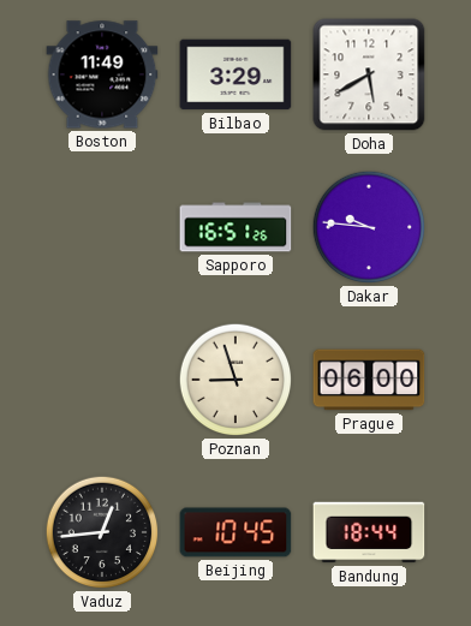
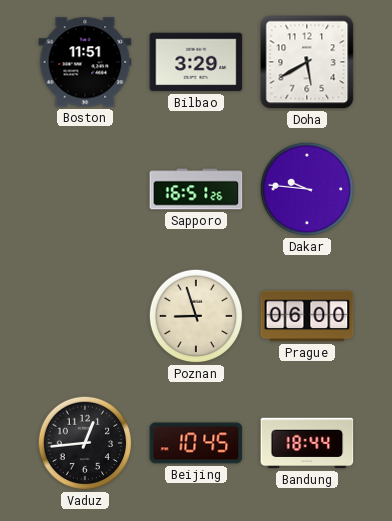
Boston: 11:49 -> 11:51
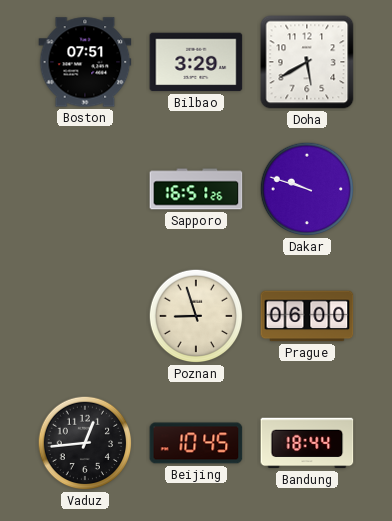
Boston: 11:51 -> 07:51
Dakar: 9:46 -> 9:48
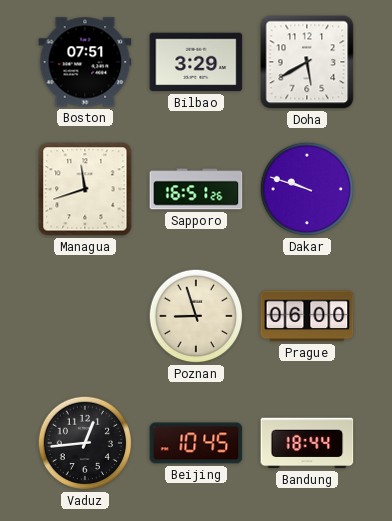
Managua: none -> 11:42
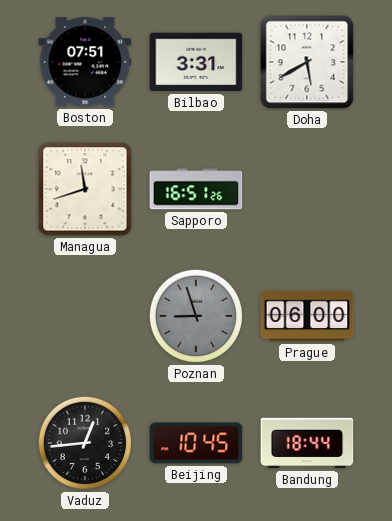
Bilbao: 3:29 -> 3:31
Dakar: 9:48 -> none
Poznan dial: cream -> grey
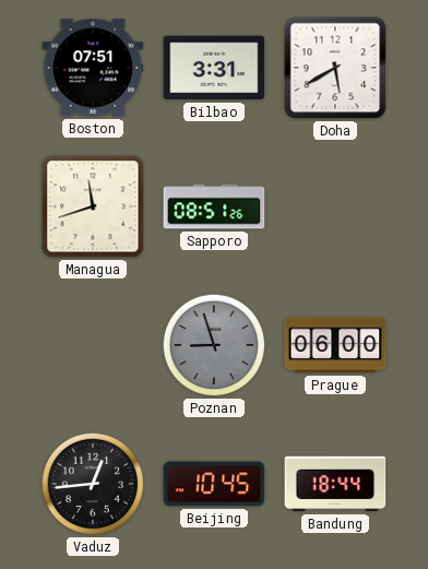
Sapporo: 16:51 -> 08:51
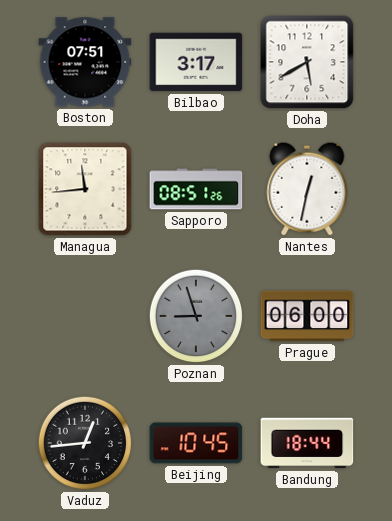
Bilbao: 3:31 -> 3:17
Managua: 11:42 -> 11:44
Nantes: none -> 12:32
